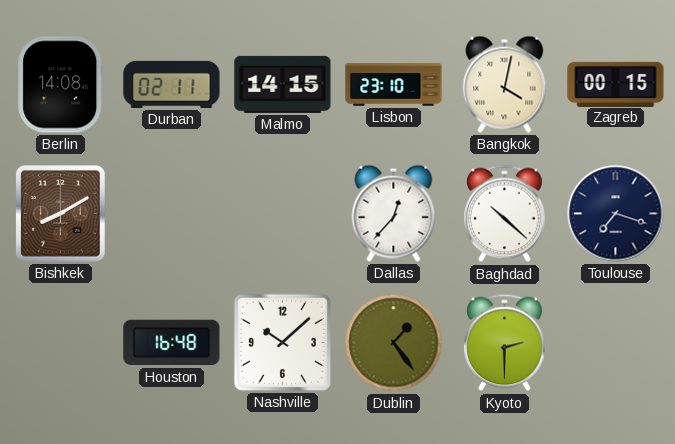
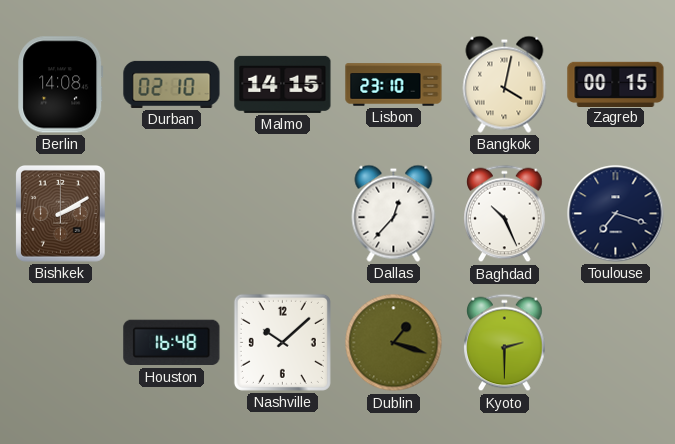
Durban: 02:11 -> 02:10
Bishkek: 8:10 -> 2:10
Baghdad: 10:22 -> 10:26
Dublin: 1:24 -> 1:18
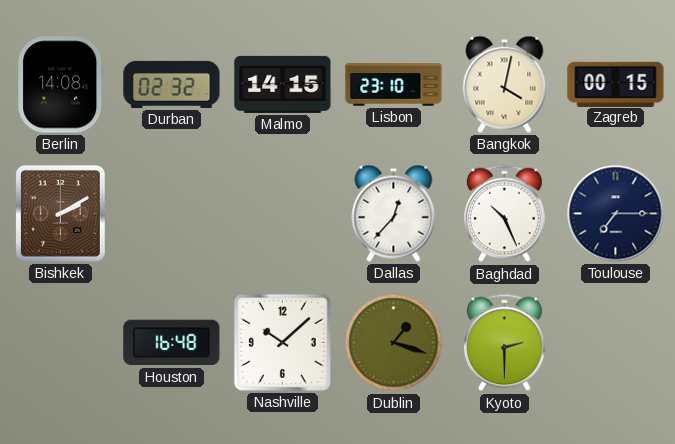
Durban: 02:10 -> 02:32
Toulouse: 7:18 -> 7:15
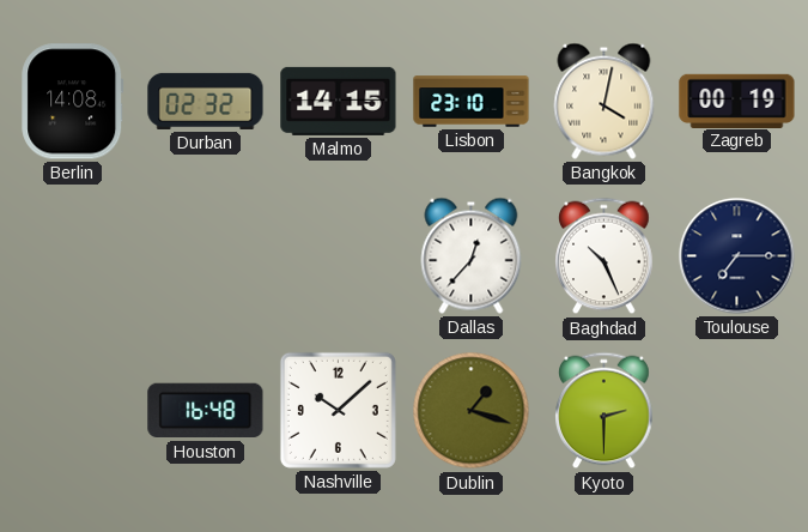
Zagreb: 00:15 -> 00:19
Bishkek: 2:10 -> none
